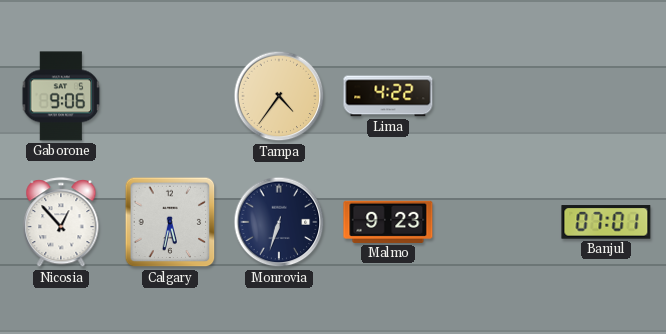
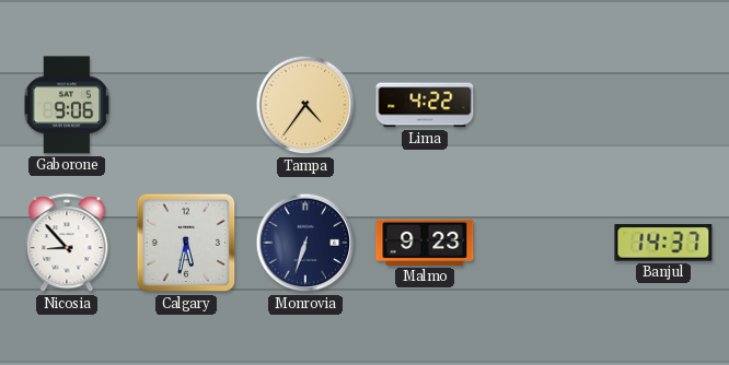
Nicosia: 12:53 -> 8:53
Banjul: 07:01 -> 14:37
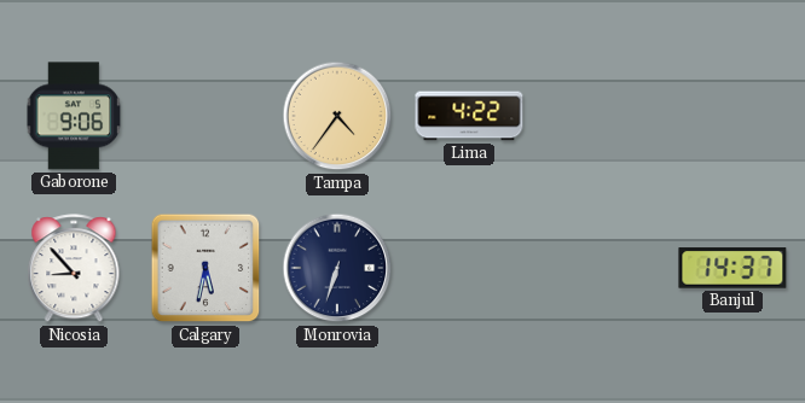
Malmo: 9:23 -> none
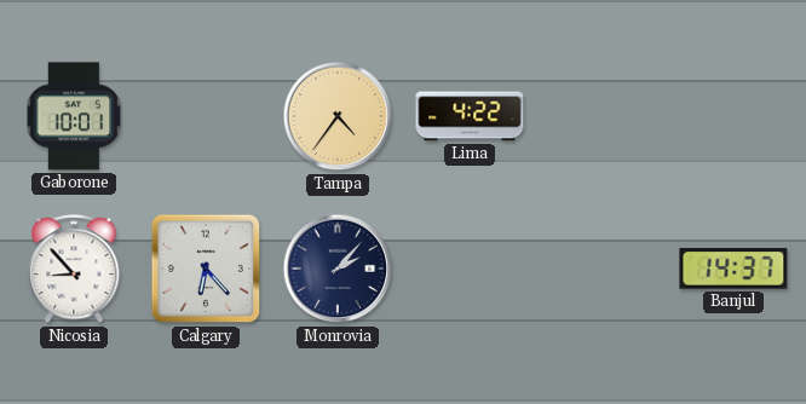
Gaborone: 9:06 -> 10:01
Calgary: 5:32 -> 6:23
Monrovia: 6:33 -> 2:07
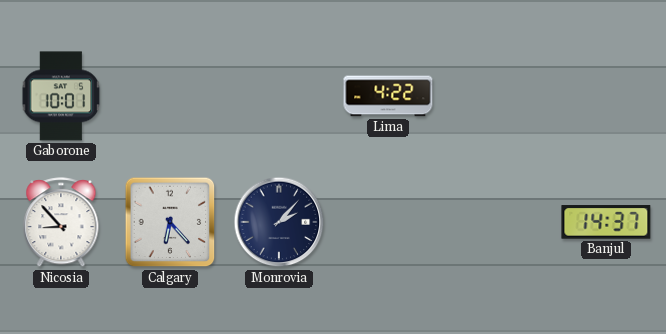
Tampa: 4:36 -> none
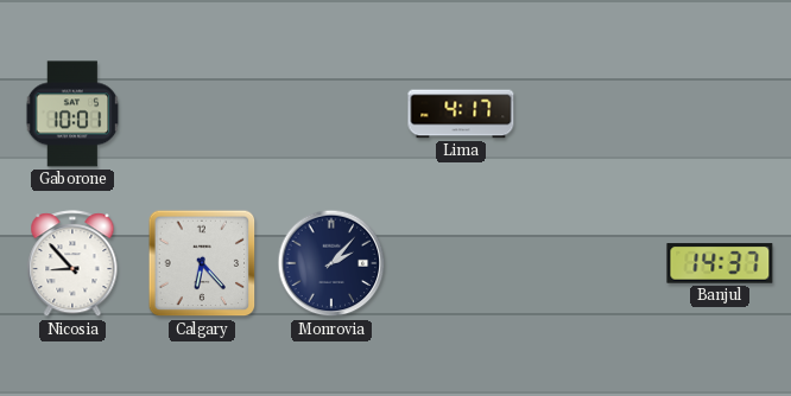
Lima: 4:22 -> 4:17
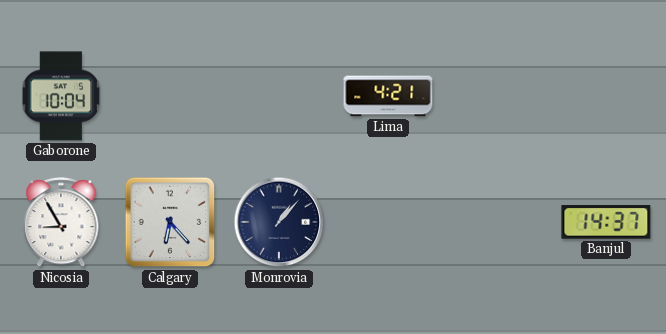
Gaborone: 10:01 -> 10:04
Lima: 4:17 -> 4:21
Nicosia: 8:53 -> 8:55
Monrovia: 2:07 -> 1:07
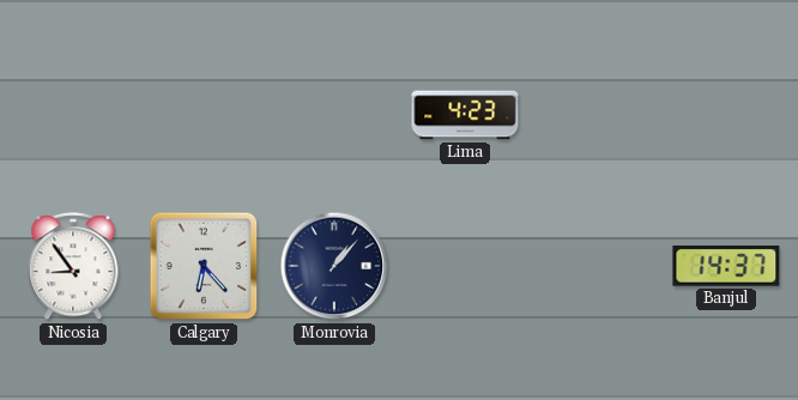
Gaborone: 10:04 -> none
Lima: 4:21 -> 4:23
Nicosia: 8:55 -> 8:54
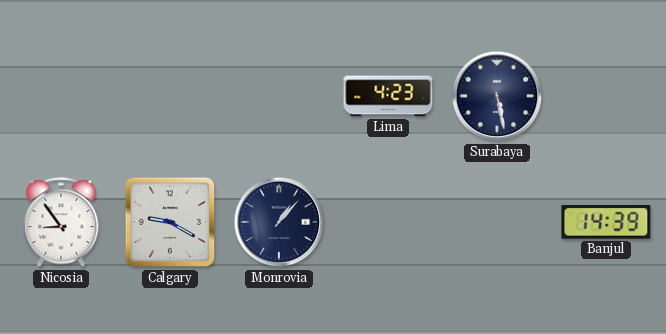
Surabaya: none -> 5:28
Calgary: 6:23 -> 9:20
Banjul: 14:37 -> 14:39
